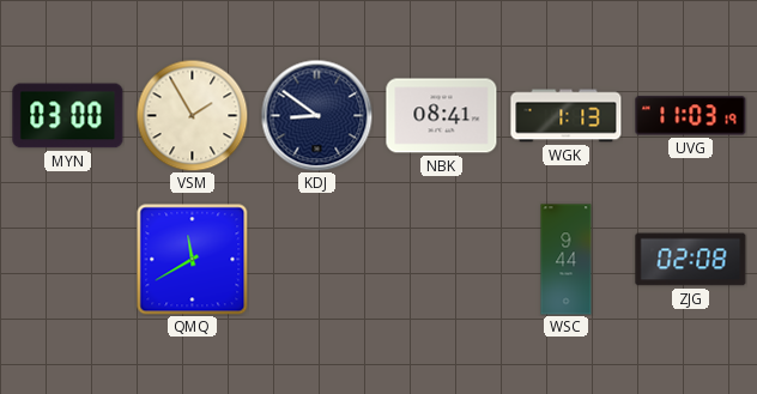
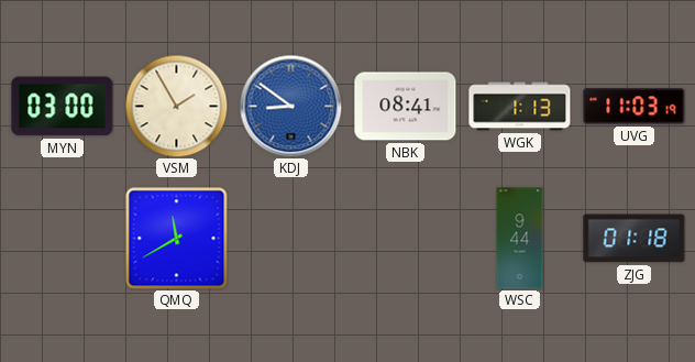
KDJ dial: navy -> blue
ZJG: 02:08 -> 01:18
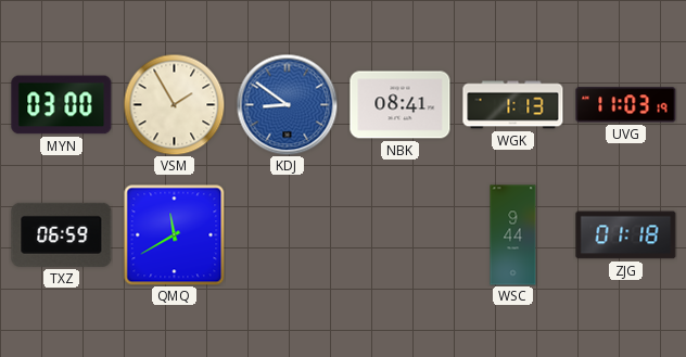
TXZ: none -> 06:59
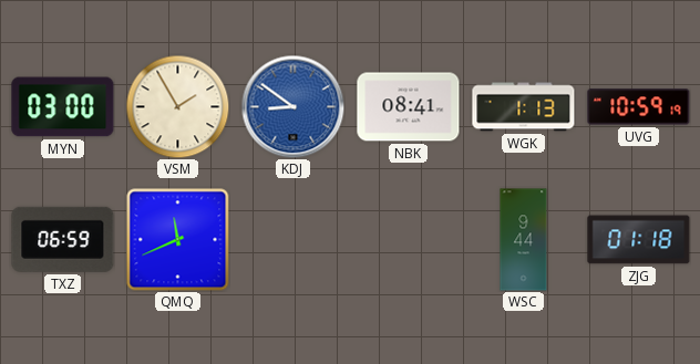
UVG: 11:03 -> 10:59
QMQ: 11:40 -> 11:41
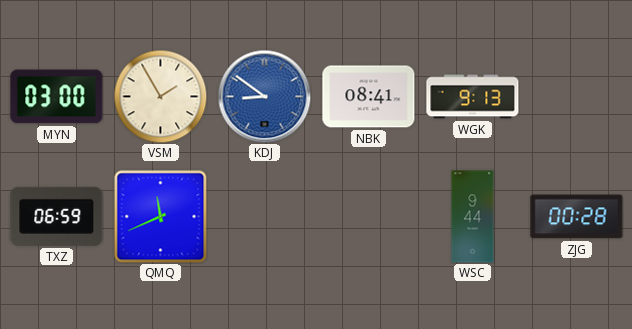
WGK: 1:13 -> 9:13
UVG: 10:59 -> none
ZJG: 01:18 -> 00:28
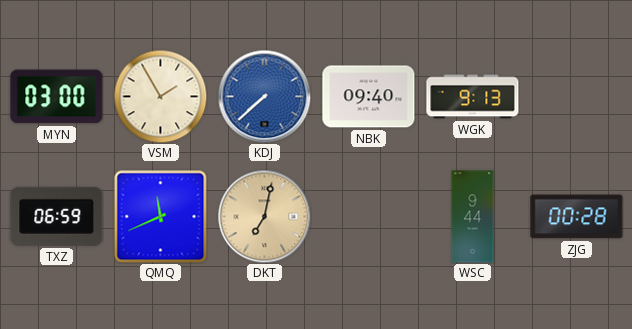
KDJ: 8:51 -> 7:38
NBK: 08:41 -> 09:40
DKT: none -> 7:02
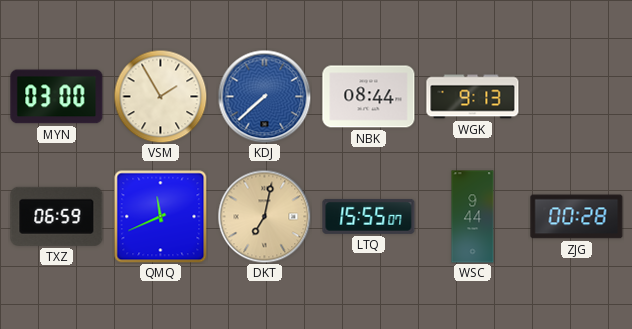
NBK: 09:40 -> 08:44
LTQ: none -> 15:55
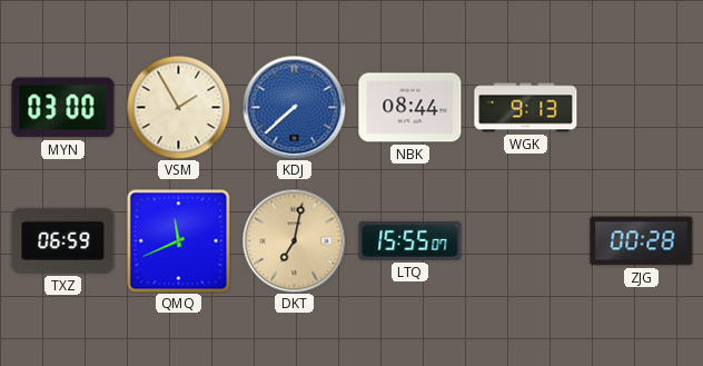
WSC: 9:44 -> none
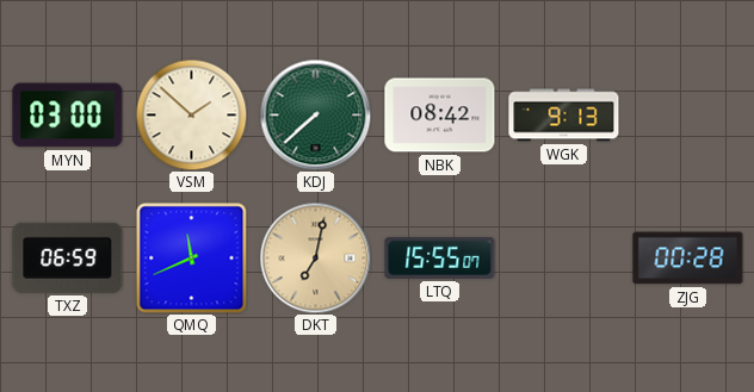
VSM: 1:55 -> 1:52
KDJ dial: blue -> green
NBK: 08:44 -> 08:42
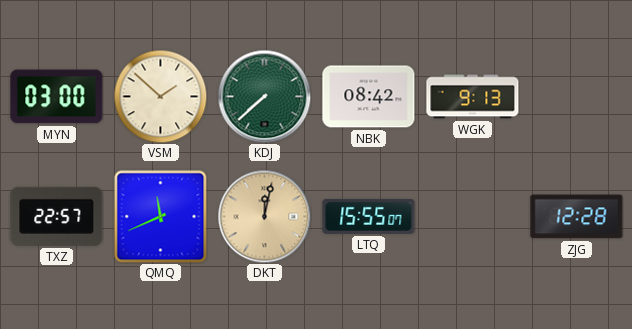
TXZ: 06:59 -> 22:57
DKT: 7:02 -> 12:02
ZJG: 00:28 -> 12:28
